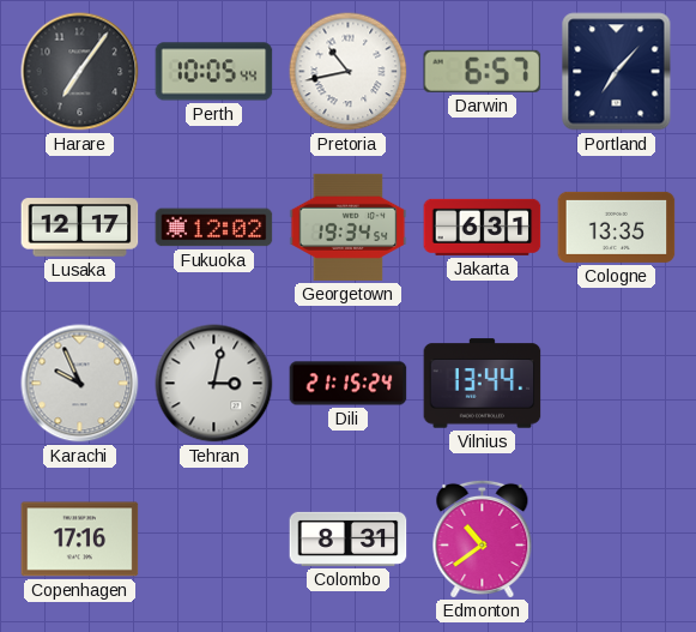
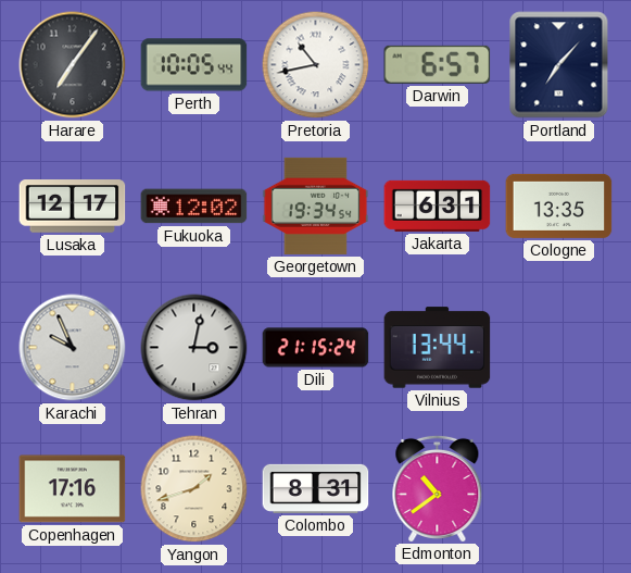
Yangon: none -> 1:42
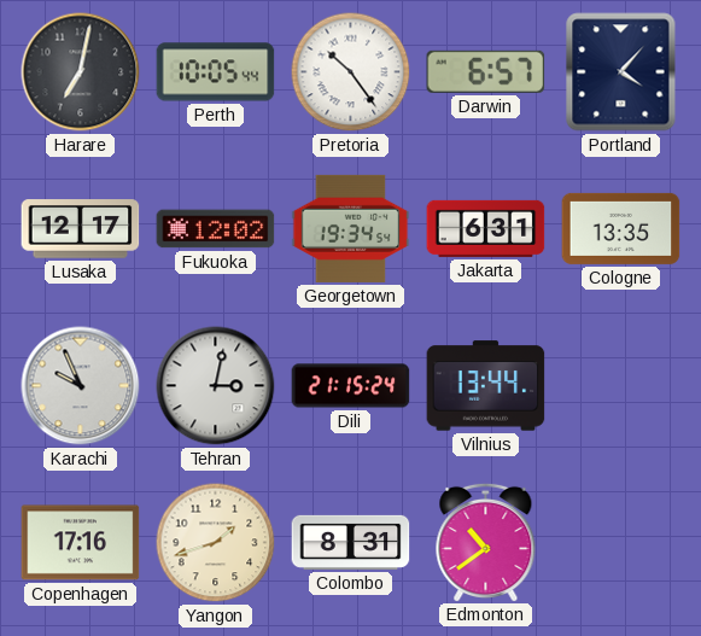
Harare: 7:06 -> 7:02
Pretoria: 10:43 -> 10:24
Portland: 7:07 -> 4:07
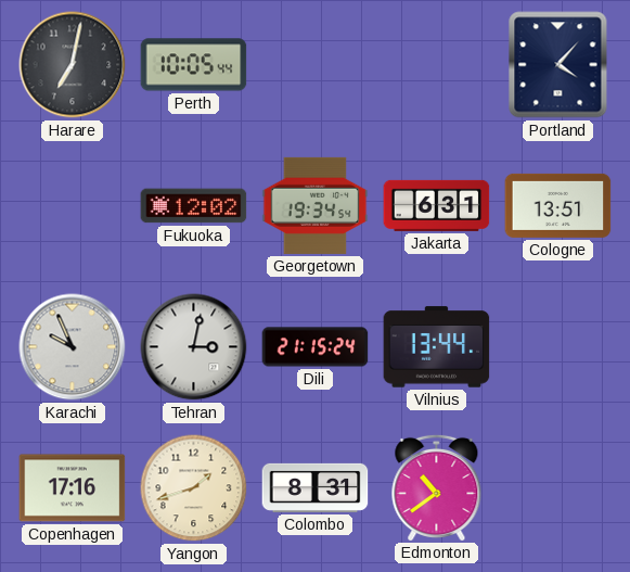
Pretoria: 10:24 -> none
Darwin: 6:57 -> none
Lusaka: 12:17 -> none
Cologne: 13:35 -> 13:51
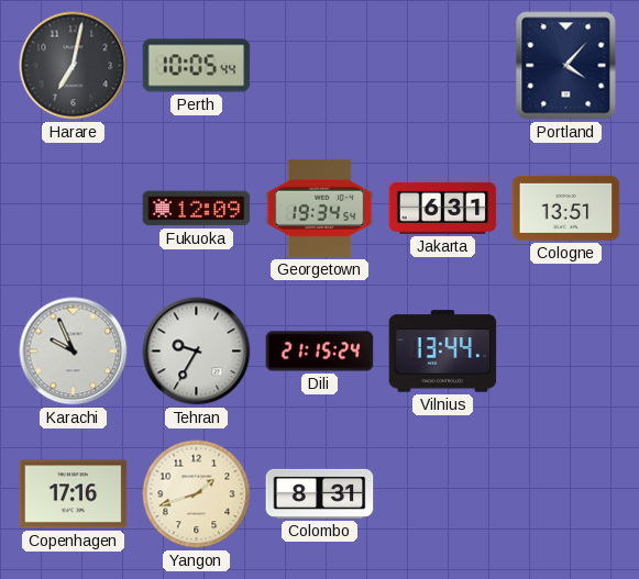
Fukuoka: 12:02 -> 12:09
Tehran: 3:02 -> 9:35
Edmonton: 10:39 -> none
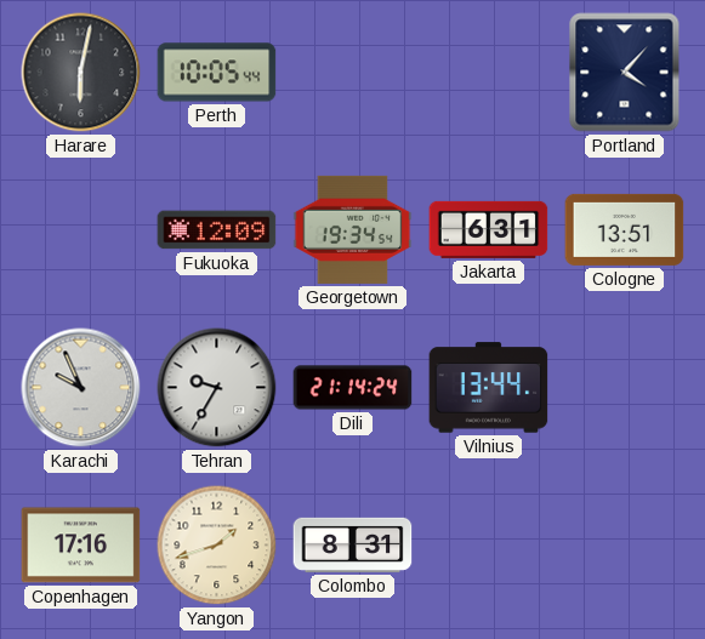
Harare: 7:02 -> 6:02
Dili: 21:15 -> 21:14
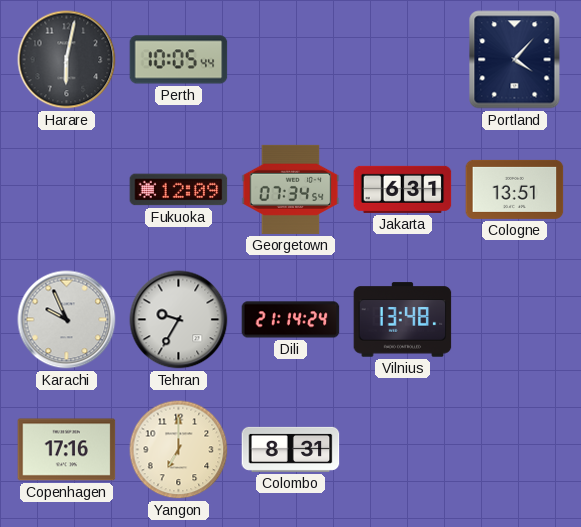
Georgetown: 19:34 -> 07:34
Vilnius: 13:44 -> 13:48
Yangon: 1:42 -> 7:00
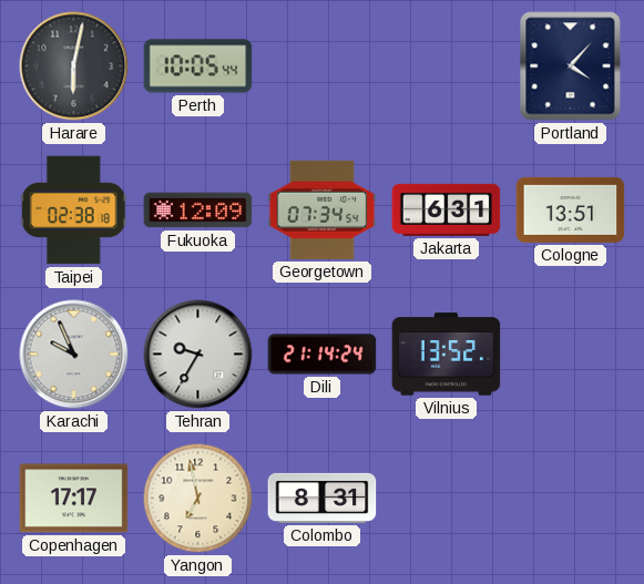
Taipei: none -> 02:38
Vilnius: 13:48 -> 13:52
Copenhagen: 17:16 -> 17:17
Yangon: 7:00 -> 6:58
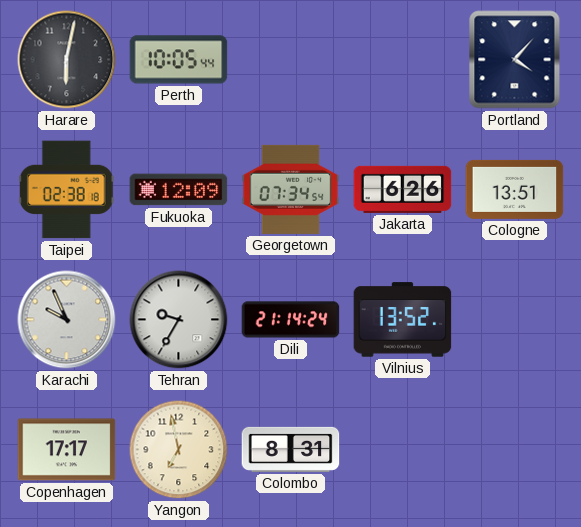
Jakarta: 6:31 -> 6:26
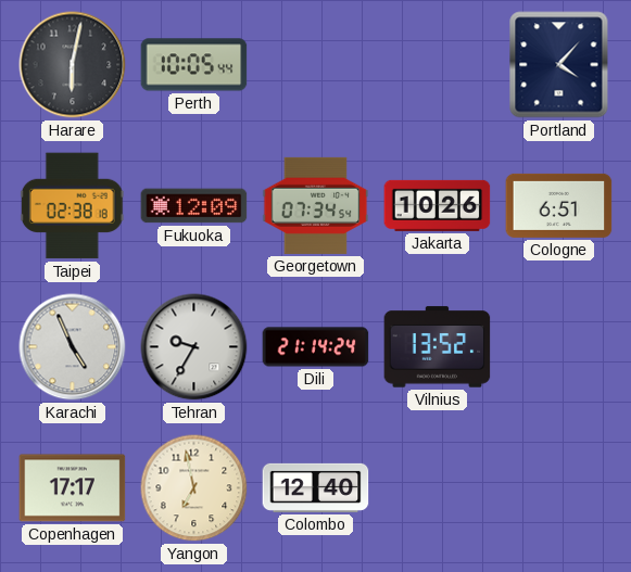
Jakarta: 6:26 -> 10:26
Cologne: 13:51 -> 6:51
Karachi: 9:56 -> 4:56
Colombo: 8:31 -> 12:40
